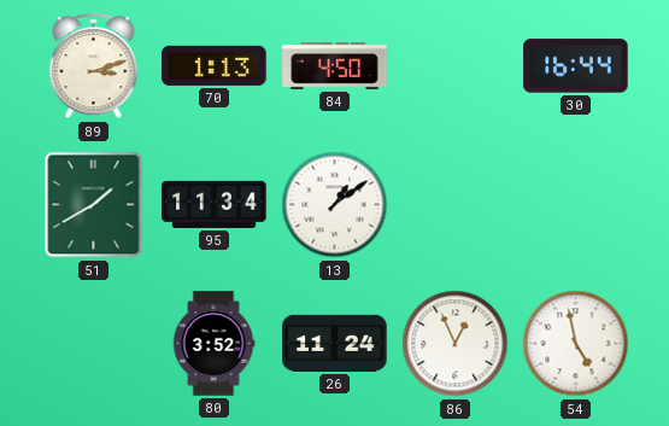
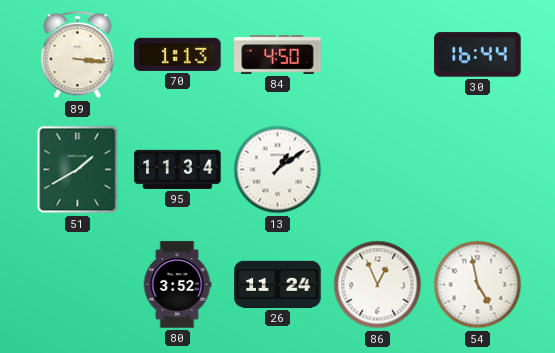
89: 3:12 -> 3:16
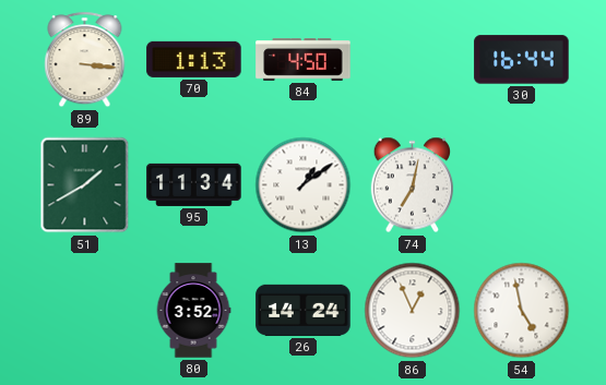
74: none -> 7:02
26: 11:24 -> 14:24
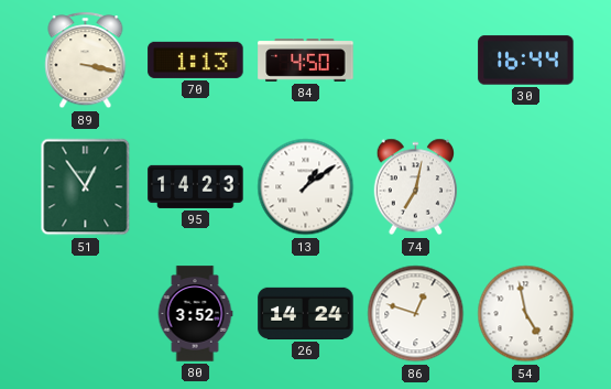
89: 3:16 -> 3:17
51: 1:40 -> 12:54
95: 11:34 -> 14:23
86: 12:56 -> 12:48
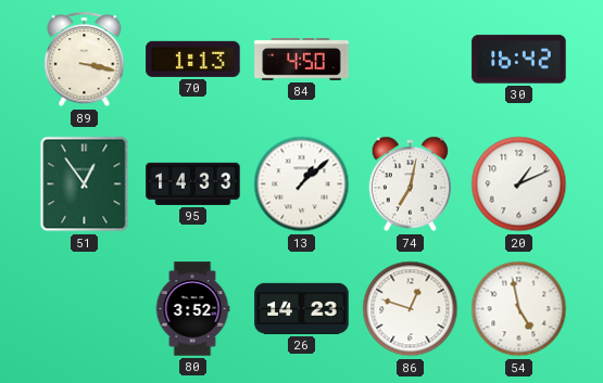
30: 16:44 -> 16:42
95: 14:23 -> 14:33
13: 1:09 -> 1:08
20: none -> 1:11
26: 14:24 -> 14:23
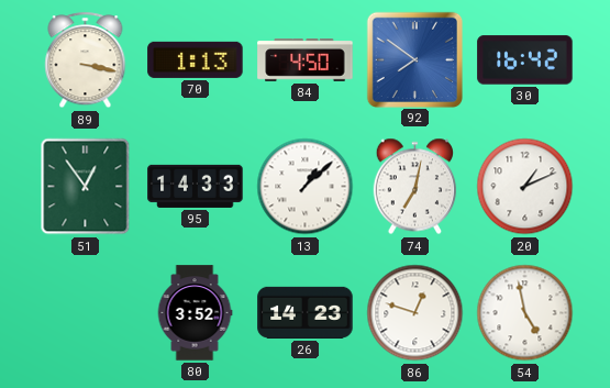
92: none -> 7:51
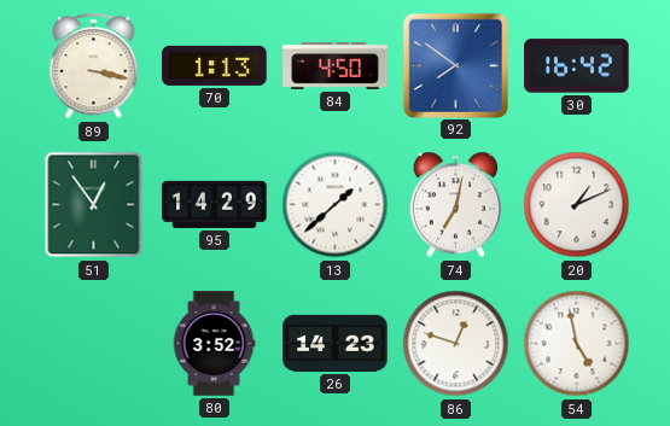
95: 14:33 -> 14:29
13: 1:08 -> 1:38
